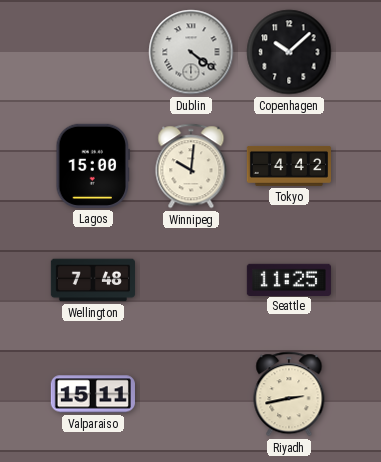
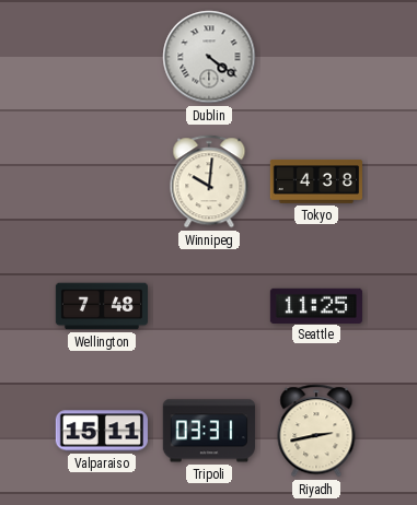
Copenhagen: 10:08 -> none
Lagos: 15:00 -> none
Tokyo: 4:42 -> 4:38
Tripoli: none -> 03:31
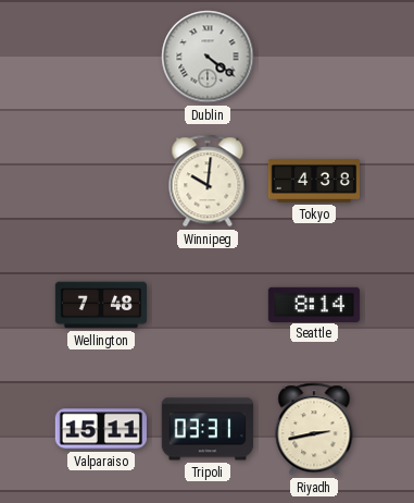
Seattle: 11:25 -> 8:14
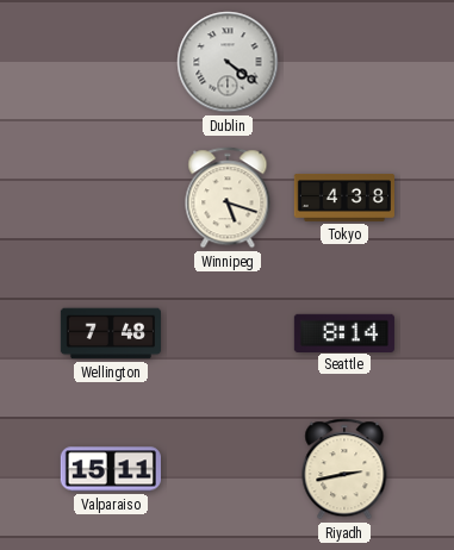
Winnipeg: 10:01 -> 5:18
Tripoli: 03:31 -> none
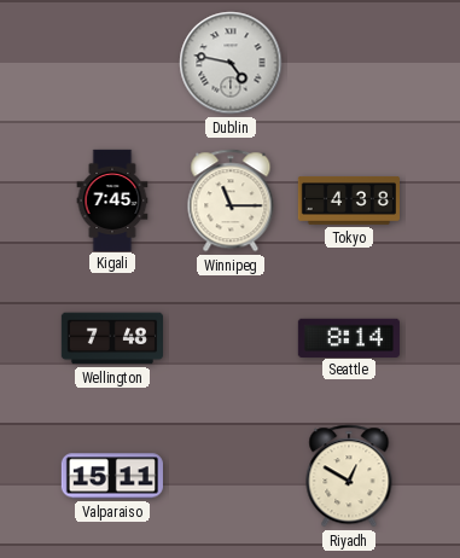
Dublin: 4:21 -> 4:47
Kigali: none -> 7:45
Winnipeg: 5:18 -> 11:15
Riyadh: 2:43 -> 12:50
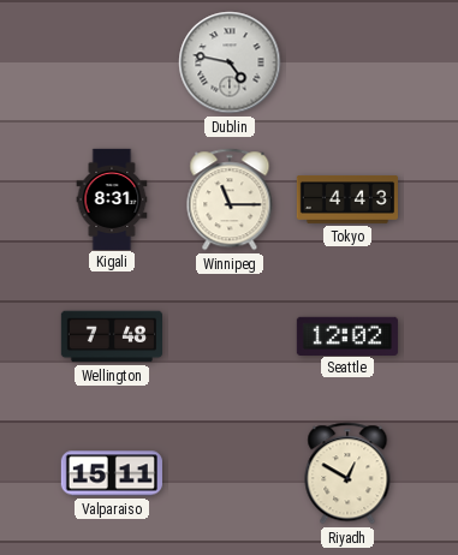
Kigali: 7:45 -> 8:31
Tokyo: 4:38 -> 4:43
Seattle: 8:14 -> 12:02
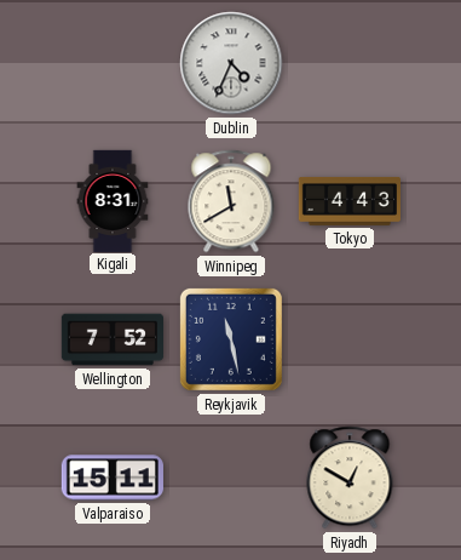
Dublin: 4:47 -> 4:34
Winnipeg: 11:15 -> 11:40
Wellington: 7:48 -> 7:52
Reykjavik: none -> 11:28
Seattle: 12:02 -> none
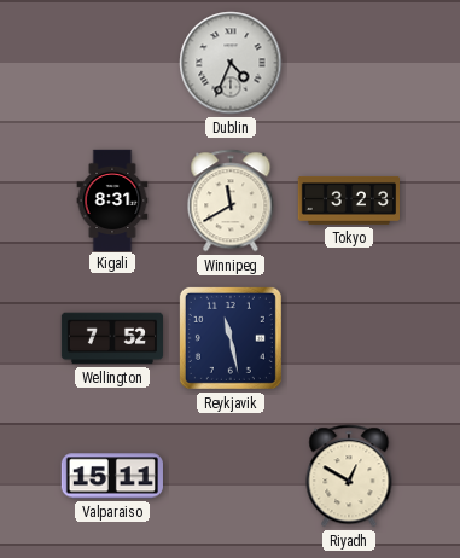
Tokyo: 4:43 -> 3:23
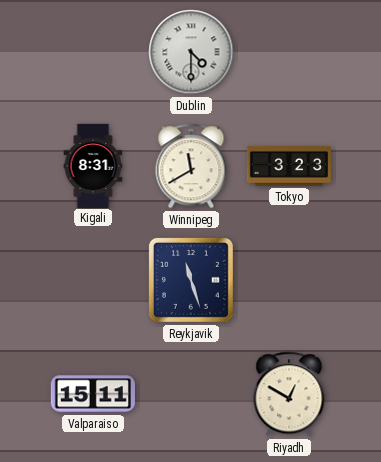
Dublin: 4:34 -> 4:30
Wellington: 7:52 -> none
Reykjavik: 11:28 -> 11:27
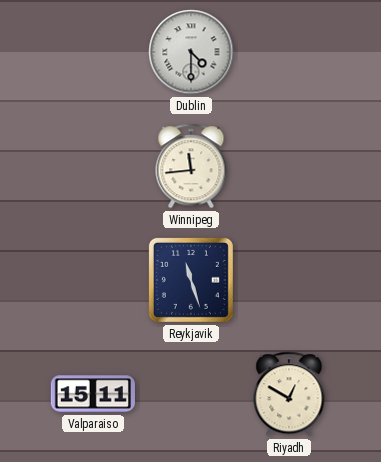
Kigali: 8:31 -> none
Winnipeg: 11:40 -> 11:44
Tokyo: 3:23 -> none
